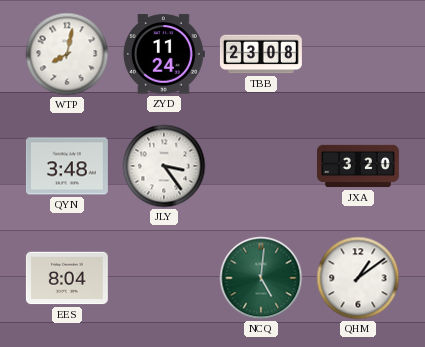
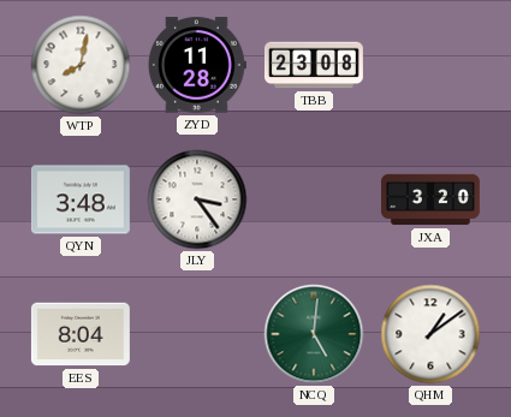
ZYD: 11:24 -> 11:28
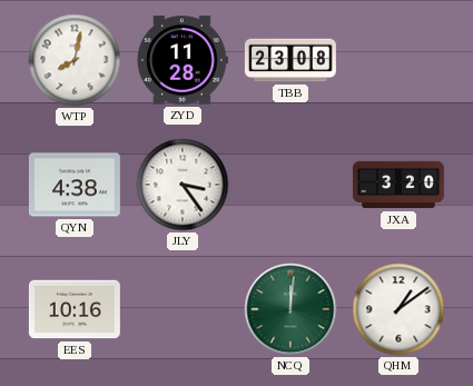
QYN: 3:48 -> 4:38
EES: 8:04 -> 10:16
NCQ: 5:01 -> 12:01
